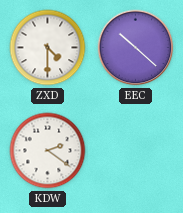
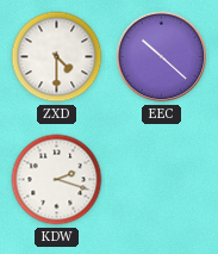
KDW: 2:21 -> 2:18
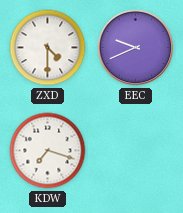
EEC: 10:22 -> 9:41
KDW: 2:18 -> 7:18
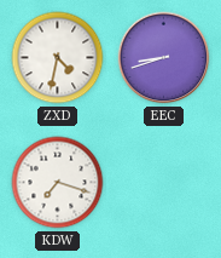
ZXD: 4:30 -> 4:32
EEC: 9:41 -> 8:42
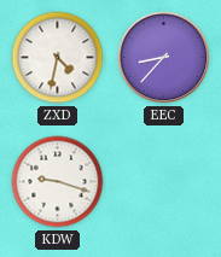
EEC: 8:42 -> 8:37
KDW: 7:18 -> 9:18
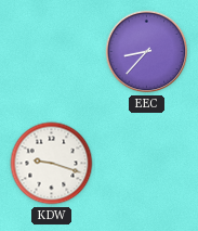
ZXD: 4:32 -> none
